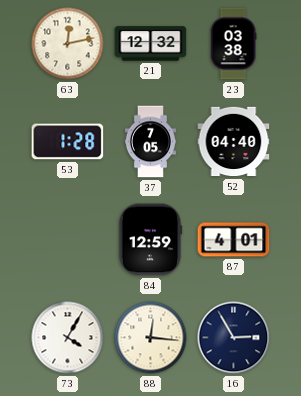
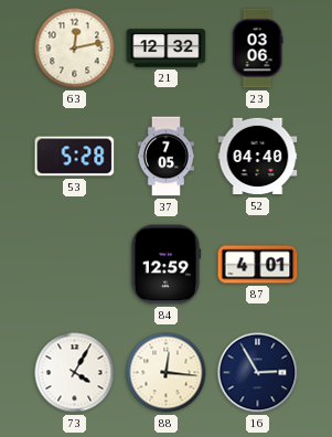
23: 03:38 -> 03:06
53: 1:28 -> 5:28
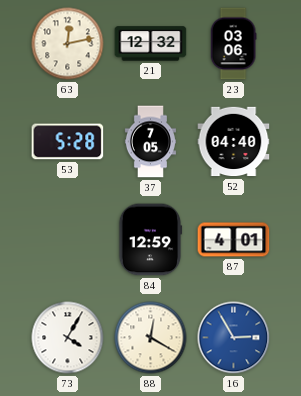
88: 12:16 -> 12:20
16 dial: navy -> blue
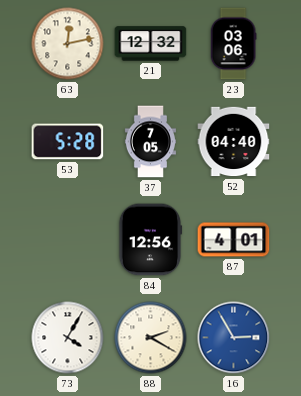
84: 12:59 -> 12:56
88: 12:20 -> 2:20
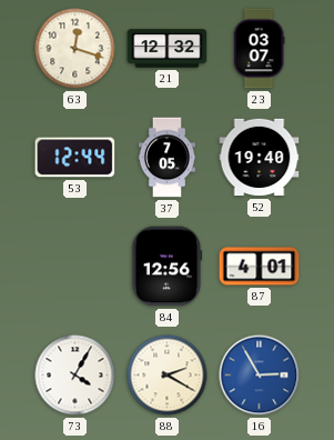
63: 12:13 -> 12:18
23: 03:06 -> 03:07
53: 5:28 -> 12:44
52: 04:40 -> 19:40
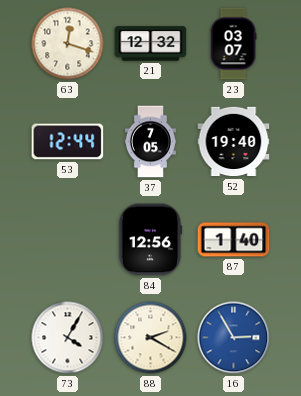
87: 4:01 -> 1:40
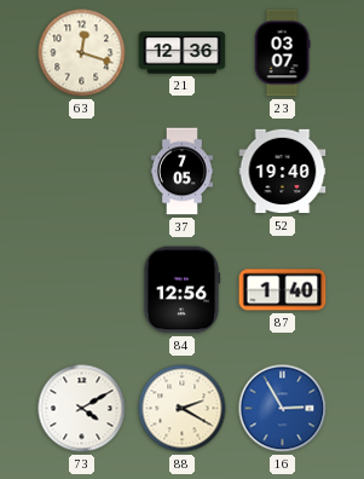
21: 12:32 -> 12:36
53: 12:44 -> none
73: 4:05 -> 4:10
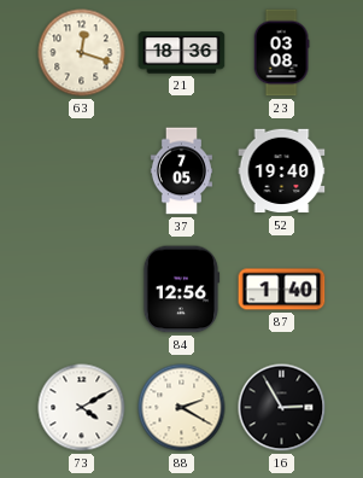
21: 12:36 -> 18:36
23: 03:07 -> 03:08
16 dial: blue -> black
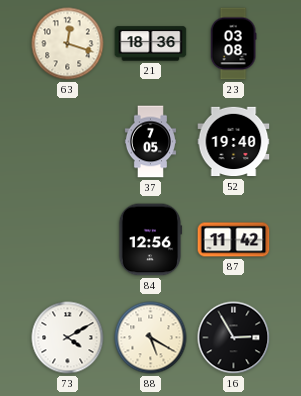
87: 1:40 -> 11:42
88: 2:20 -> 5:20
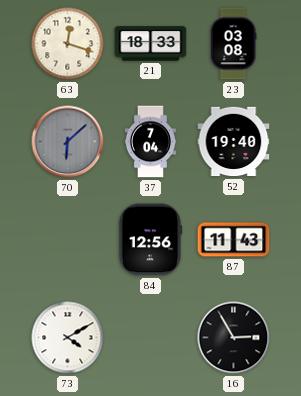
21: 18:36 -> 18:33
70: none -> 6:08
37: 7:05 -> 7:04
87: 11:42 -> 11:43
88: 5:20 -> none
